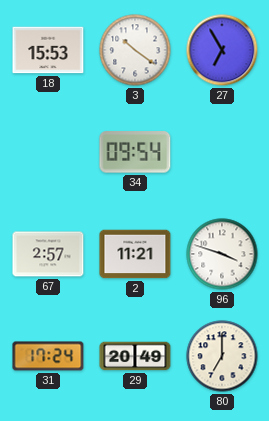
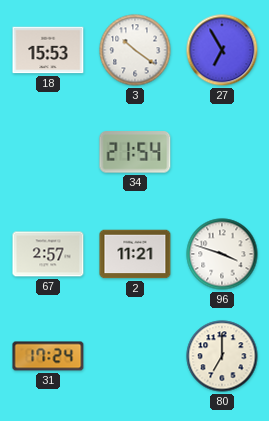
34: 09:54 -> 21:54
29: 20:49 -> none
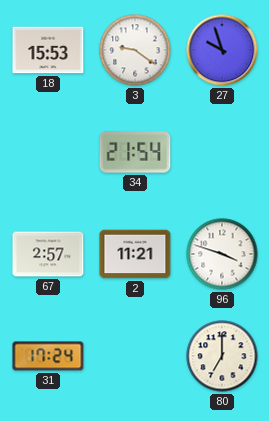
3: 10:21 -> 9:21
27: 6:55 -> 9:57
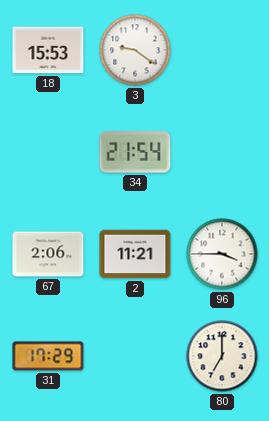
27: 9:57 -> none
67: 2:57 -> 2:06
96: 3:48 -> 3:45
31: 17:24 -> 17:29
